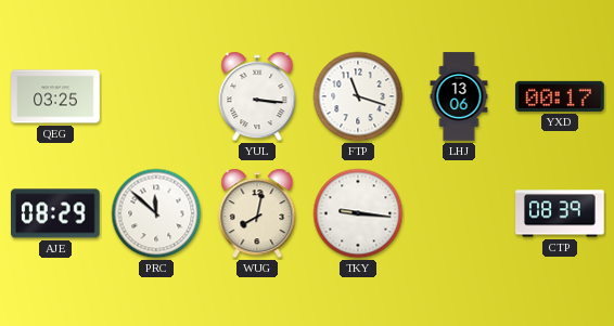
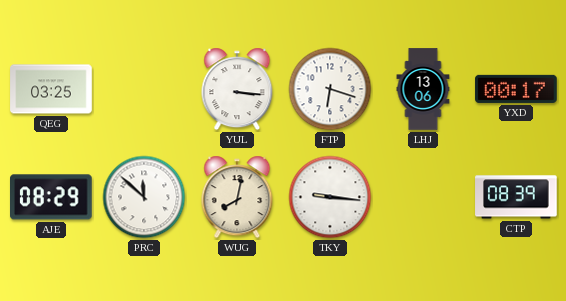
FTP: 11:18 -> 6:18
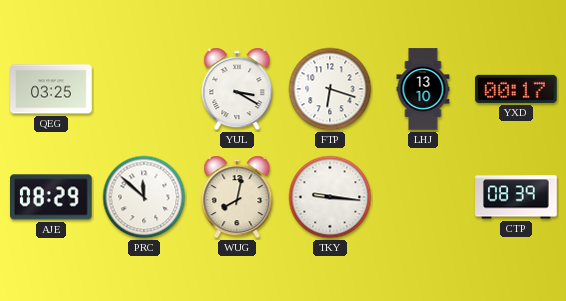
YUL: 3:16 -> 3:20
LHJ: 13:06 -> 13:10
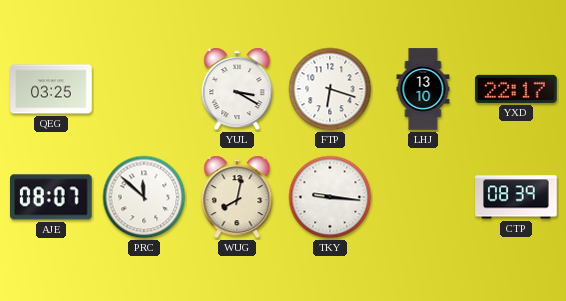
YXD: 00:17 -> 22:17
AJE: 08:29 -> 08:07
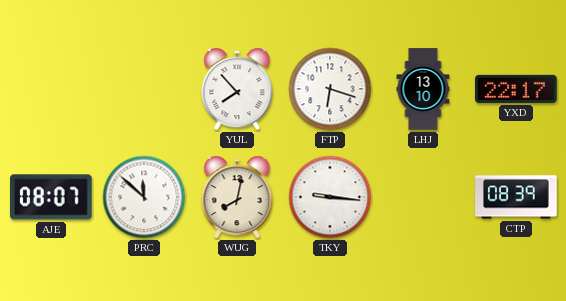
QEG: 03:25 -> none
YUL: 3:20 -> 7:53
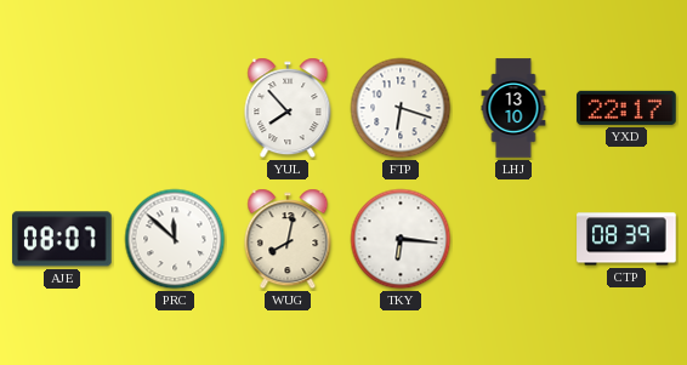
TKY: 9:16 -> 6:16
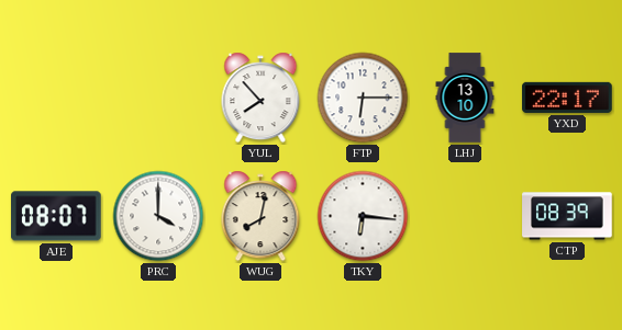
FTP: 6:18 -> 6:15
PRC: 11:52 -> 4:00
